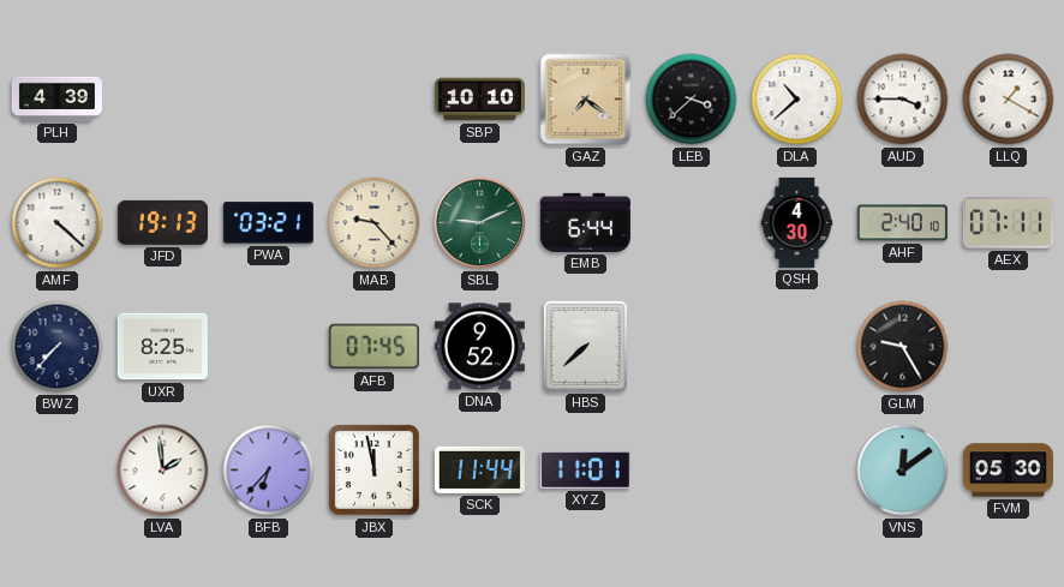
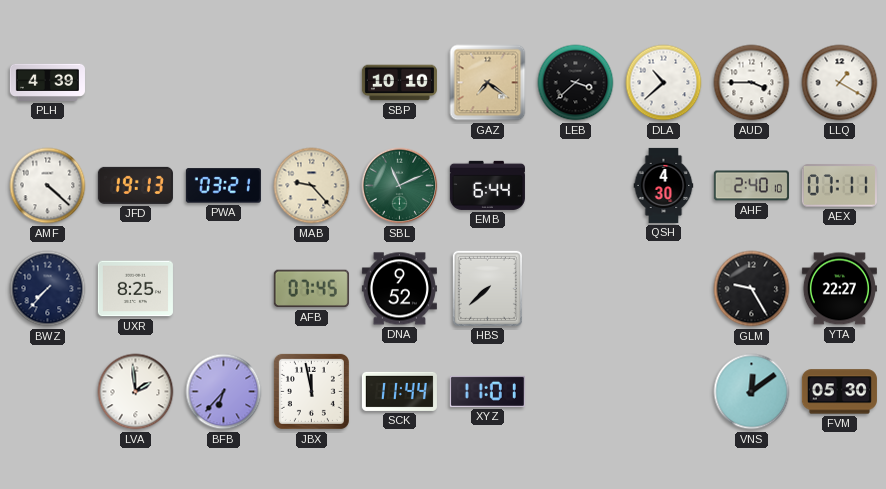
SBL: 9:11 -> 11:11
YTA: none -> 22:27
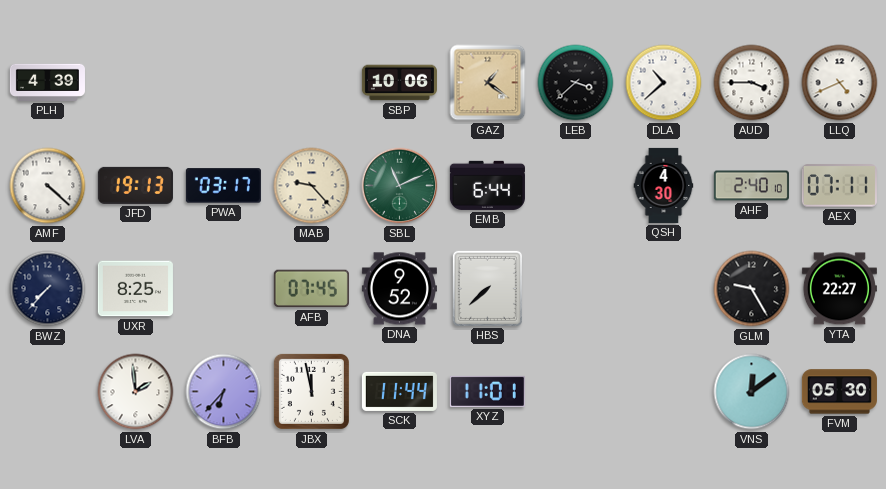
SBP: 10:10 -> 10:06
GAZ: 7:21 -> 1:21
LLQ: 1:20 -> 4:41
PWA: 03:21 -> 03:17
